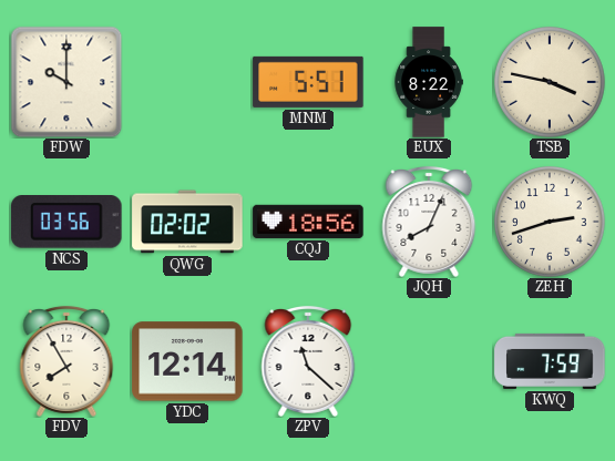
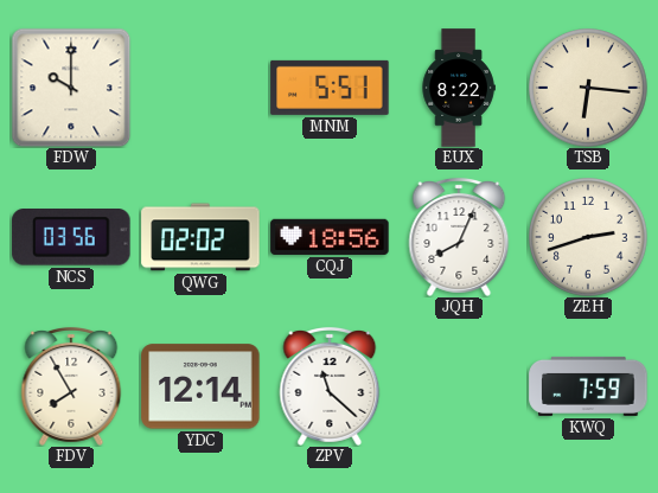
TSB: 3:47 -> 6:16
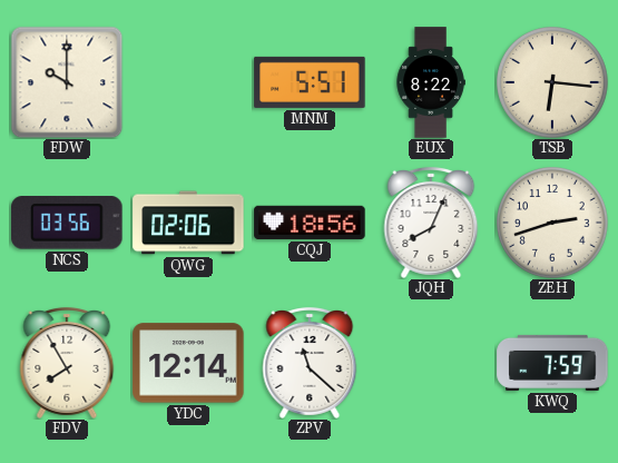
QWG: 02:02 -> 02:06
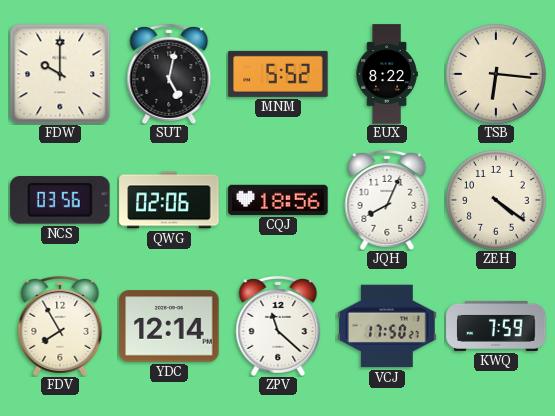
SUT: none -> 5:02
MNM: 5:51 -> 5:52
ZEH: 2:42 -> 4:21
VCJ: none -> 17:50
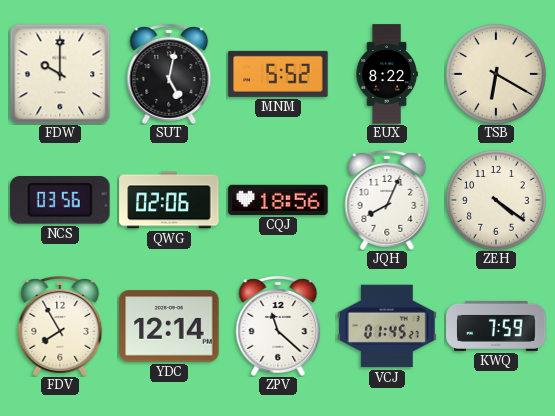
TSB: 6:16 -> 6:20
VCJ: 17:50 -> 01:45
